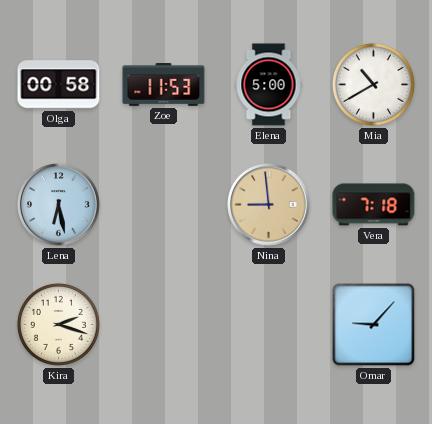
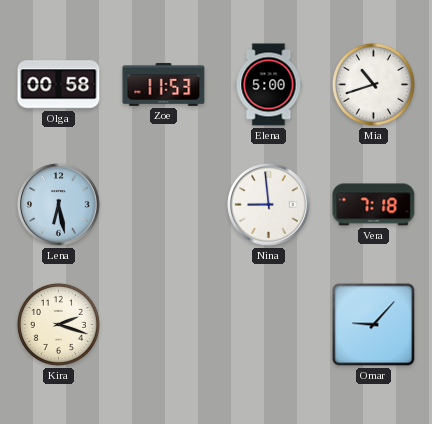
Mia: 10:40 -> 10:42
Nina dial: champagne -> white
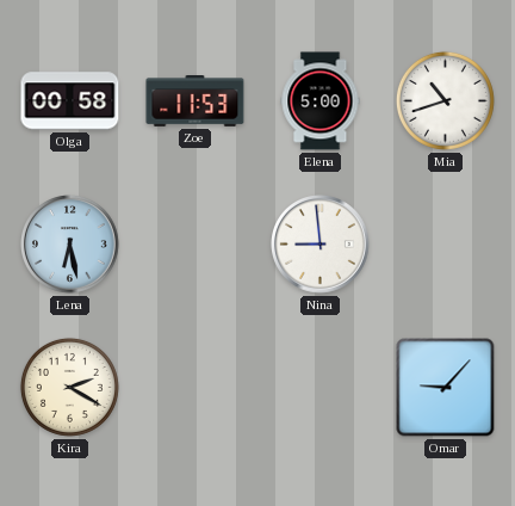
Vera: 7:18 -> none
Kira: 2:18 -> 2:20
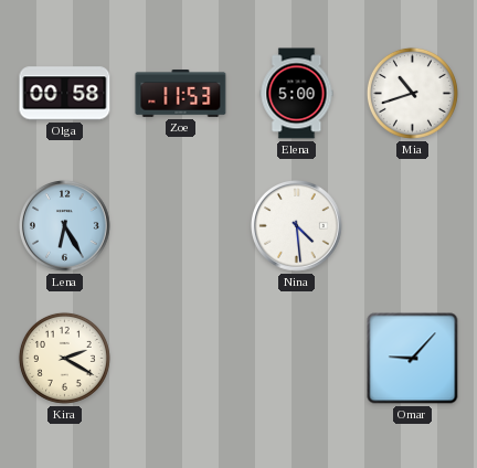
Lena: 6:28 -> 6:25
Nina: 8:59 -> 4:29
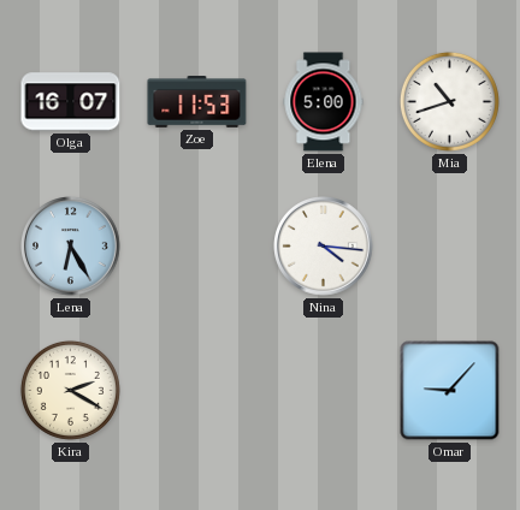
Olga: 00:58 -> 16:07
Nina: 4:29 -> 4:16
